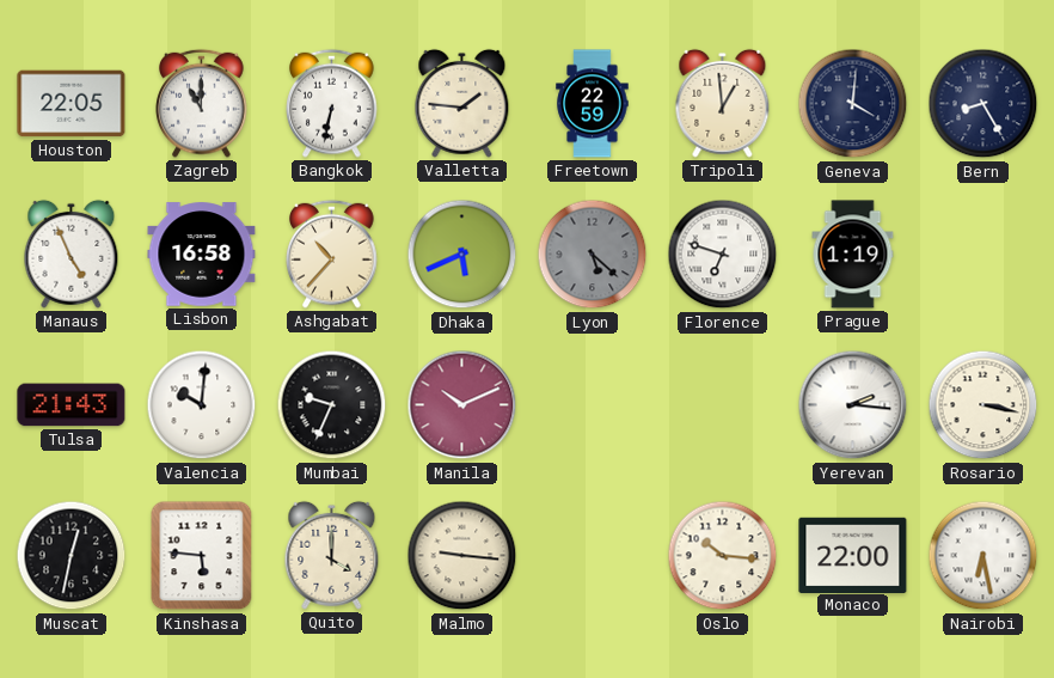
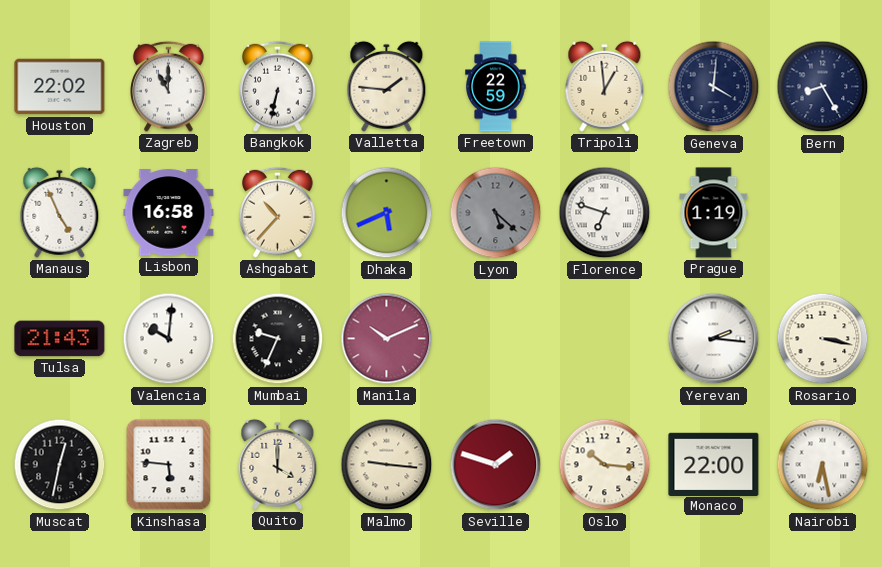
Houston: 22:05 -> 22:02
Seville: none -> 1:48
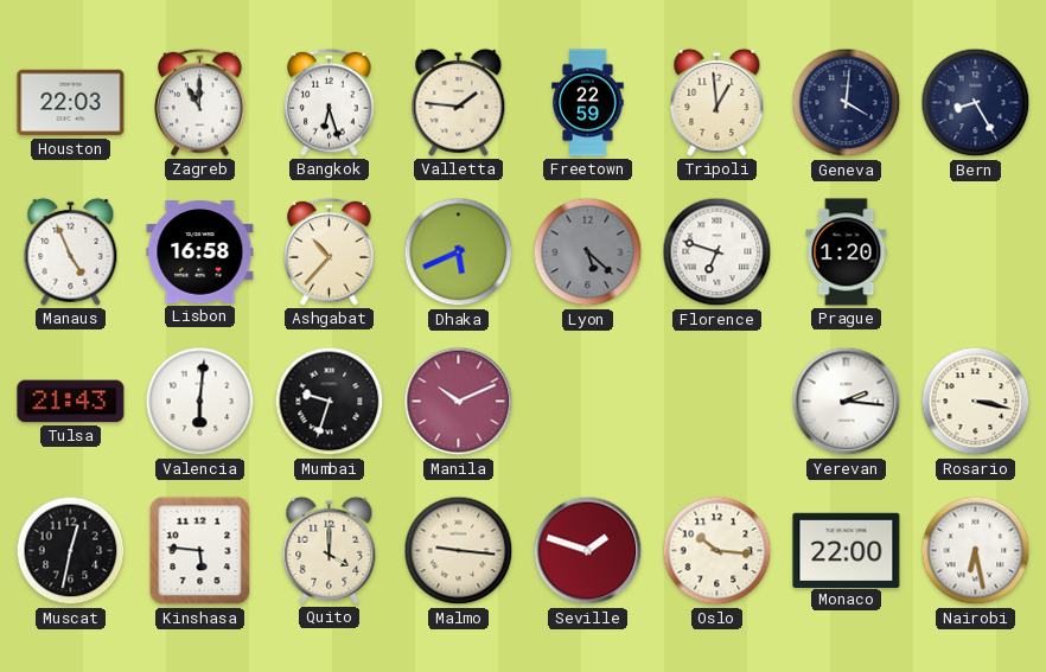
Houston: 22:02 -> 22:03
Bangkok: 6:32 -> 6:27
Prague: 1:19 -> 1:20
Valencia: 10:01 -> 6:01
Mumbai: 9:34 -> 9:33
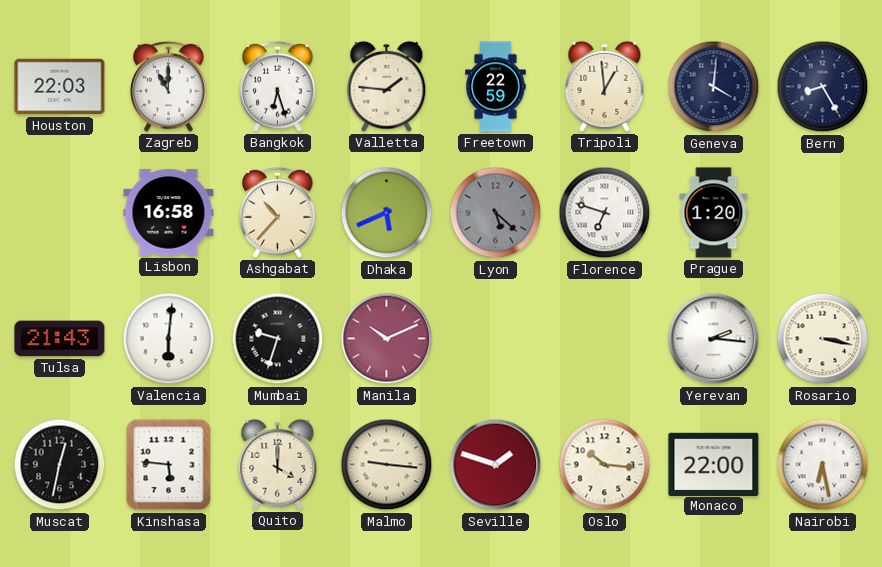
Manaus: 4:56 -> none
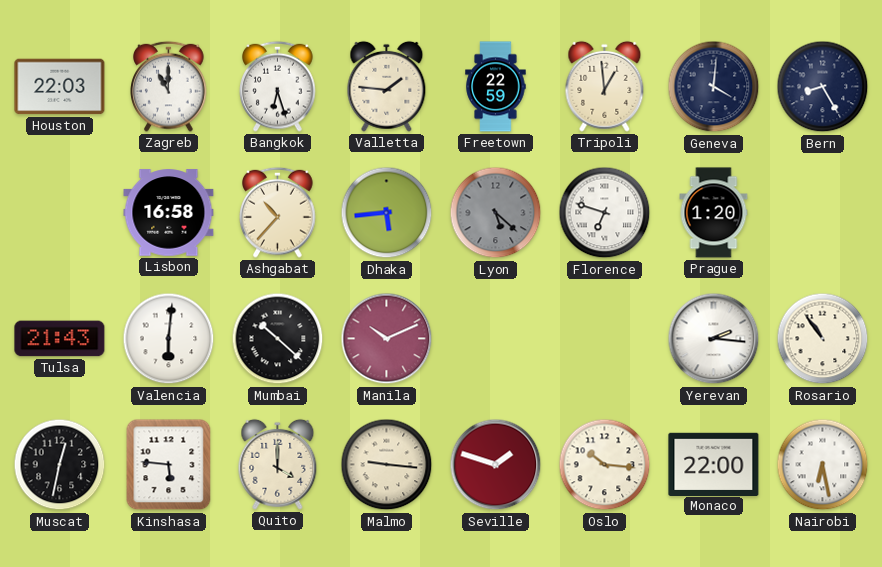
Dhaka: 5:41 -> 5:44
Mumbai: 9:33 -> 10:22
Rosario: 3:17 -> 10:54
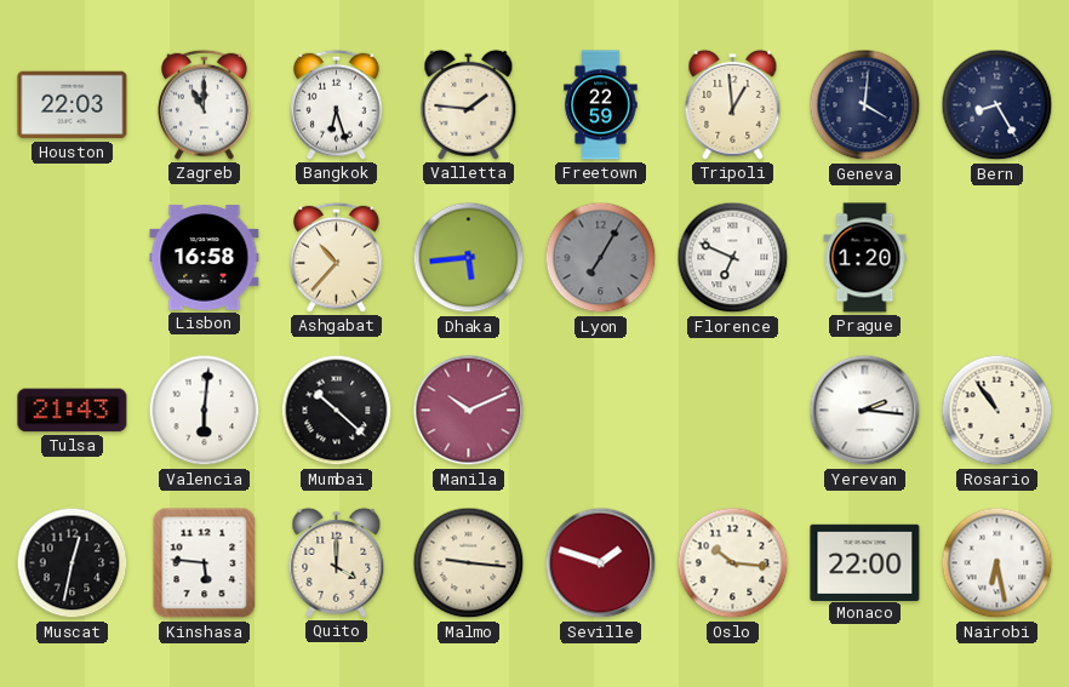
Lyon: 5:22 -> 7:05
Florence: 6:48 -> 6:49
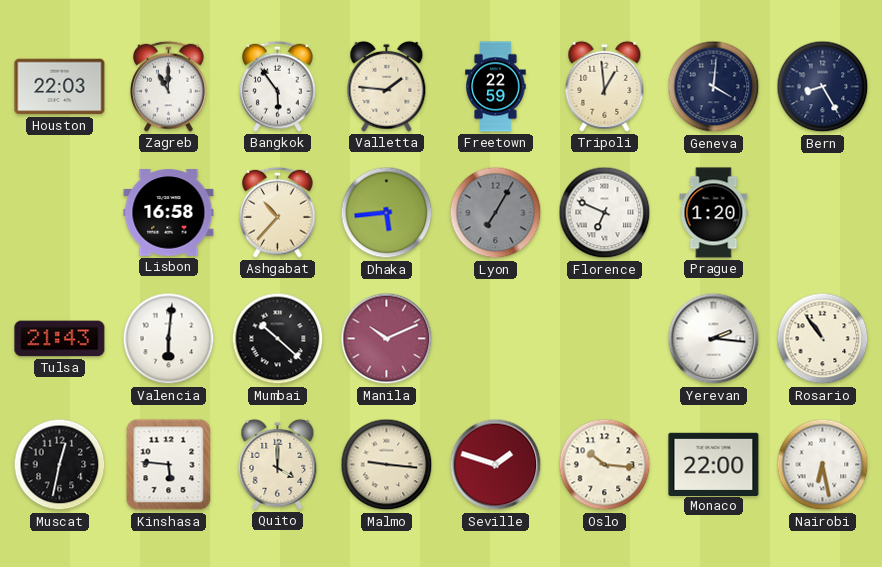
Bangkok: 6:27 -> 5:54
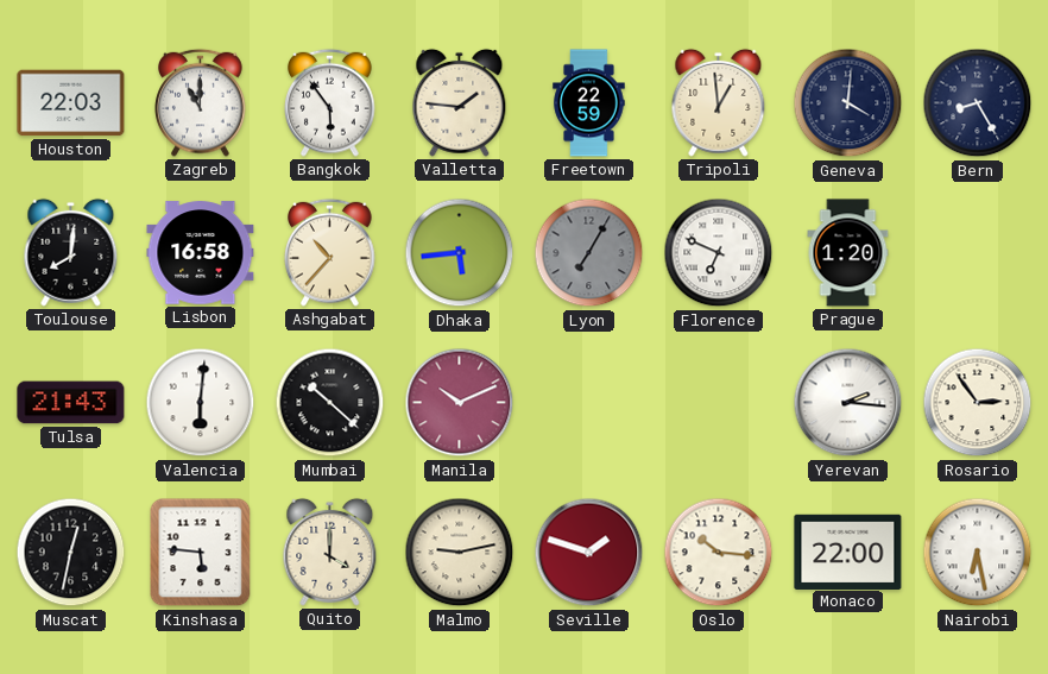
Toulouse: none -> 8:01
Rosario: 10:54 -> 2:54
Malmo: 9:16 -> 9:13
